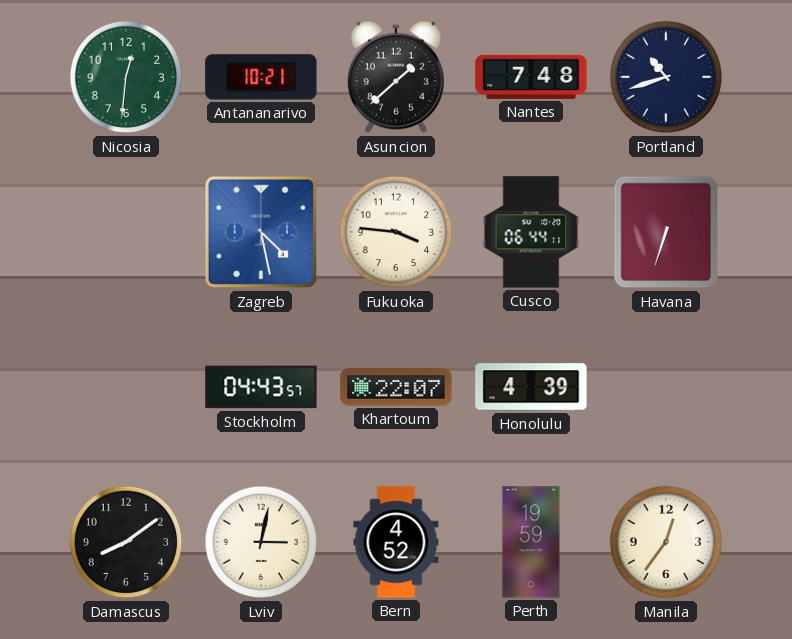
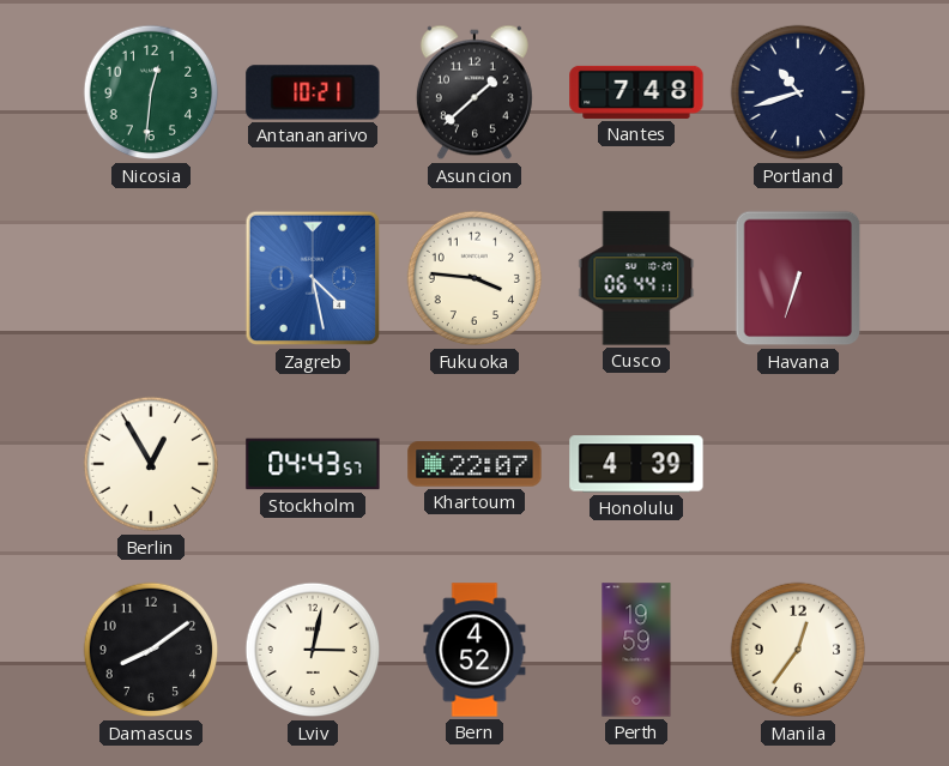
Berlin: none -> 12:55
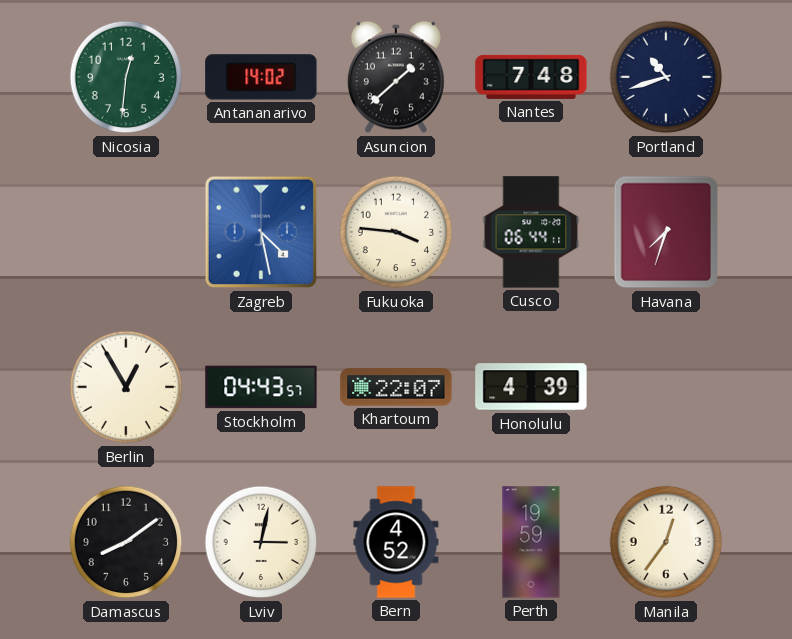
Antananarivo: 10:21 -> 14:02
Havana: 6:33 -> 7:33
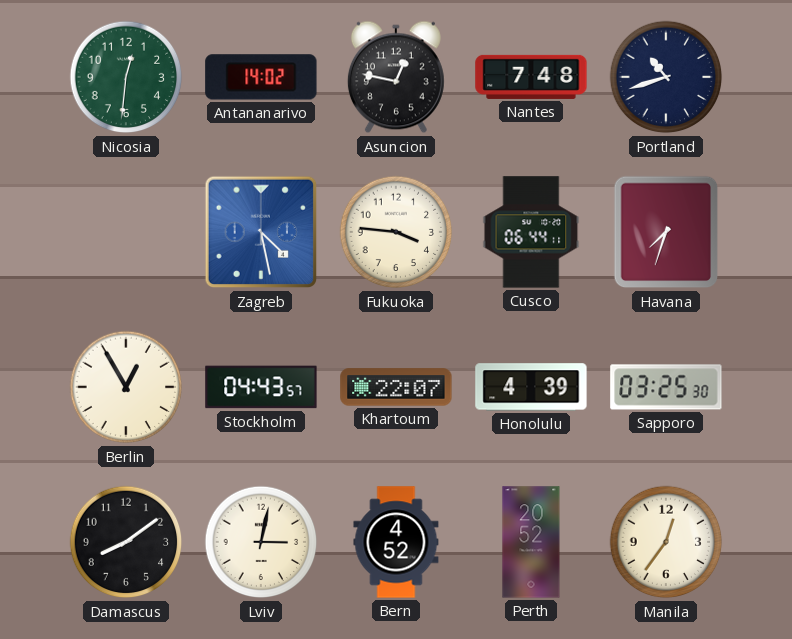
Asuncion: 1:38 -> 12:47
Sapporo: none -> 03:25
Perth: 19:59 -> 20:52
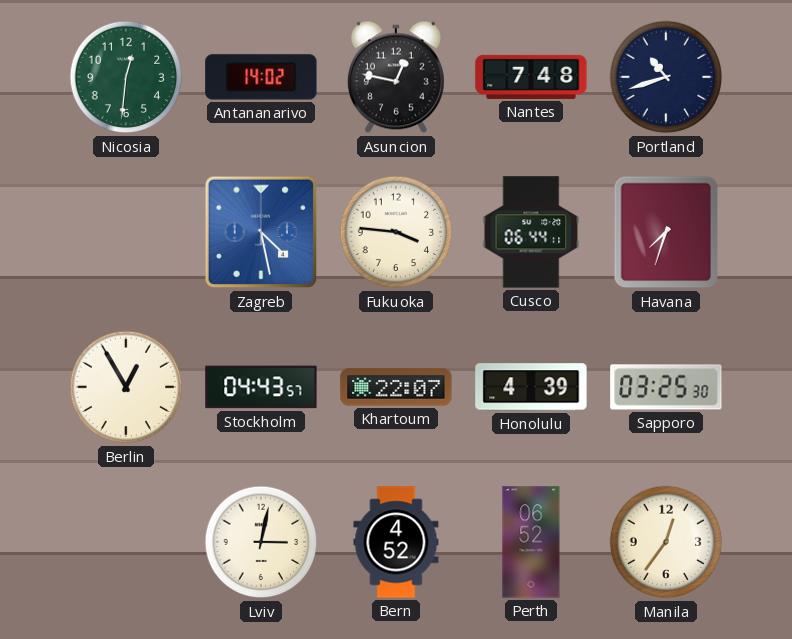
Damascus: 8:09 -> none
Perth: 20:52 -> 06:52
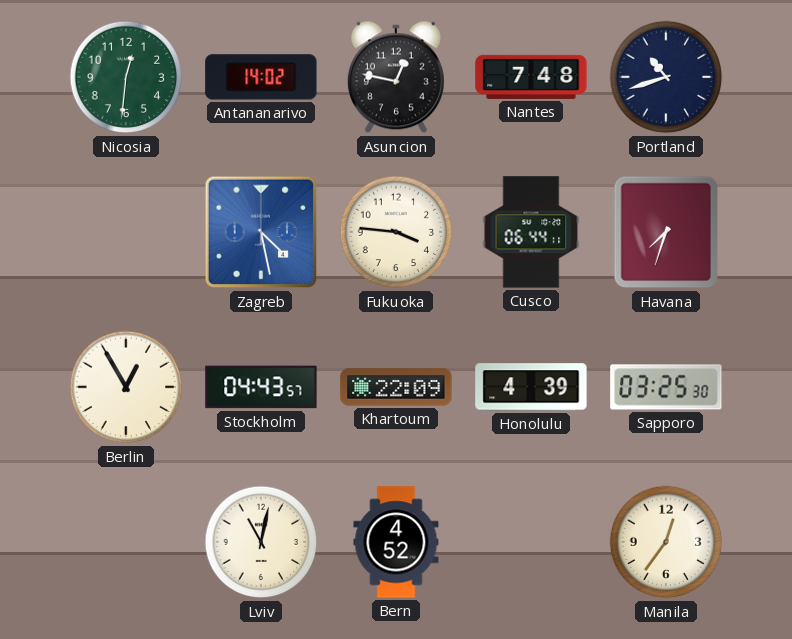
Khartoum: 22:07 -> 22:09
Lviv: 3:02 -> 11:02
Perth: 06:52 -> none
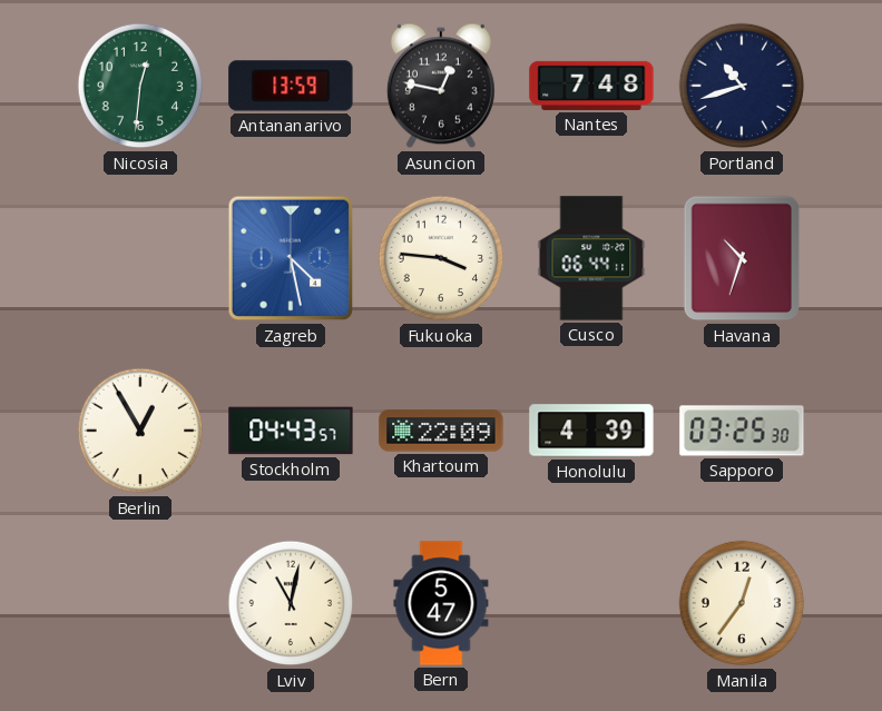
Antananarivo: 14:02 -> 13:59
Havana: 7:33 -> 10:33
Bern: 4:52 -> 5:47
